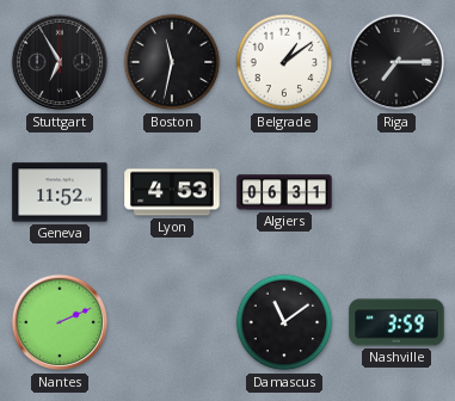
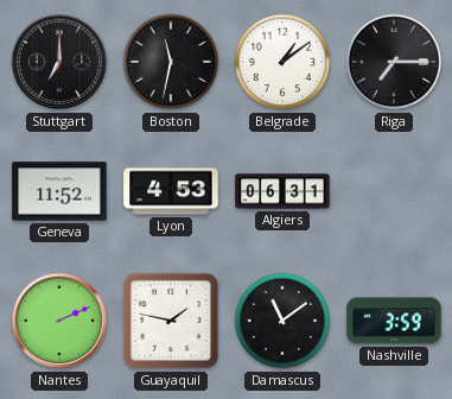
Stuttgart: 6:55 -> 7:00
Guayaquil: none -> 1:47
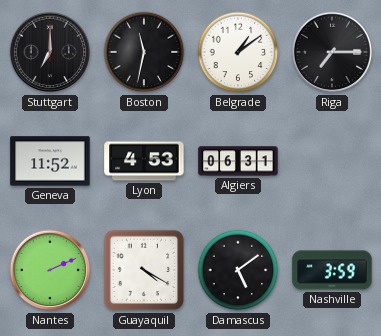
Guayaquil: 1:47 -> 4:20
Damascus: 11:09 -> 5:09
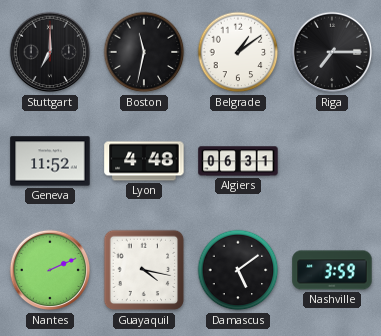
Lyon: 4:53 -> 4:48
Guayaquil: 4:20 -> 4:17
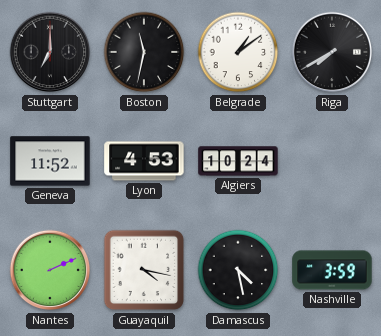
Riga: 7:15 -> 7:40
Lyon: 4:48 -> 4:53
Algiers: 06:31 -> 10:24
Damascus: 5:09 -> 4:28
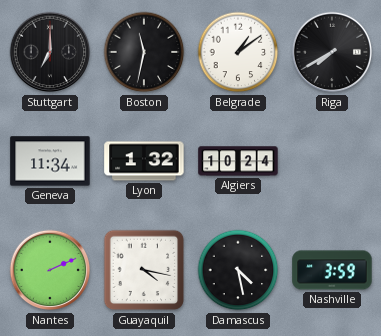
Geneva: 11:52 -> 11:34
Lyon: 4:53 -> 1:32
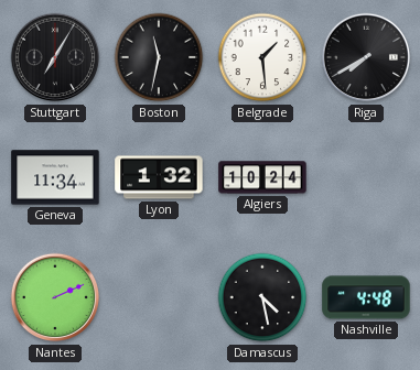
Stuttgart: 7:00 -> 7:05
Belgrade: 1:09 -> 1:29
Guayaquil: 4:17 -> none
Nashville: 3:59 -> 4:48
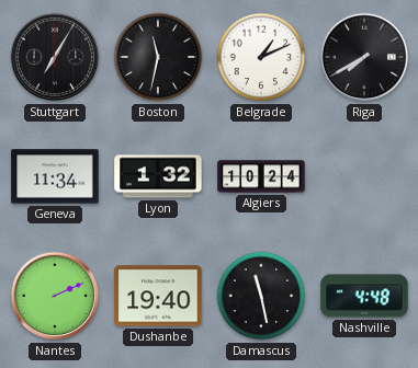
Belgrade: 1:29 -> 1:11
Dushanbe: none -> 19:40
Damascus: 4:28 -> 11:28
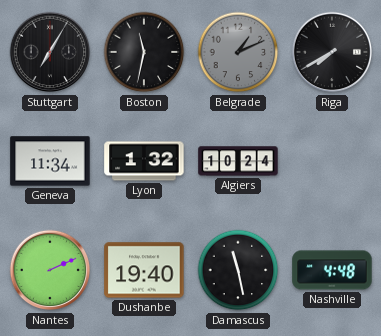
Belgrade dial: white -> grey
